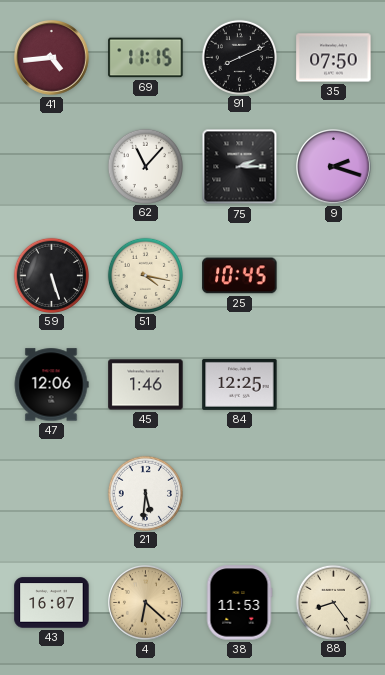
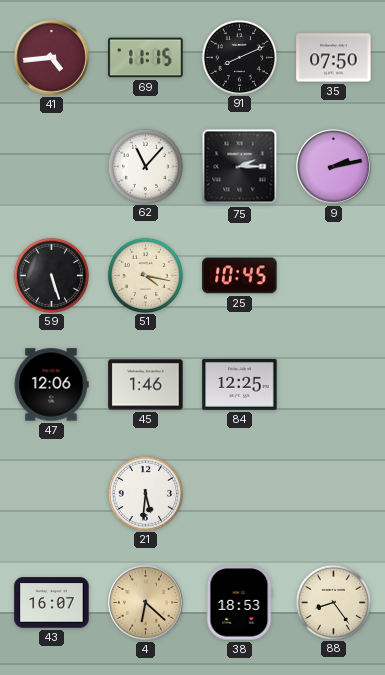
9: 2:18 -> 2:13
38: 11:53 -> 18:53
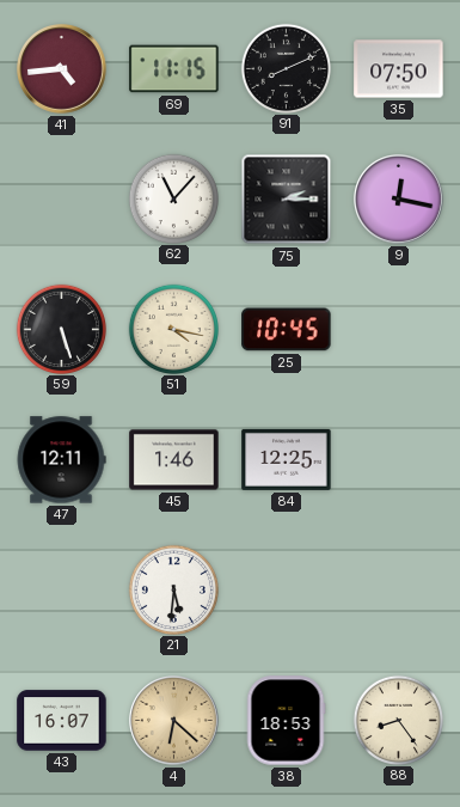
9: 2:13 -> 12:17
47: 12:06 -> 12:11
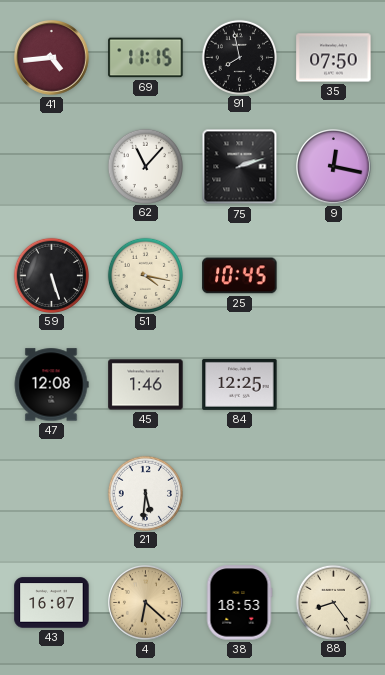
91: 8:11 -> 7:58
75: 2:15 -> 2:12
47: 12:11 -> 12:08
